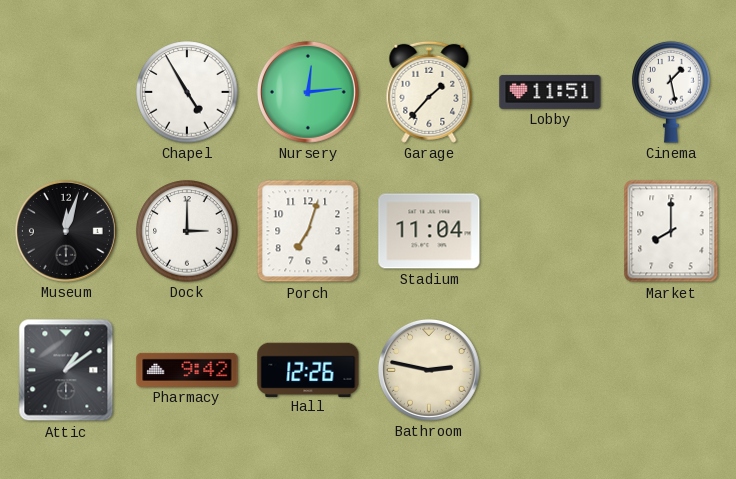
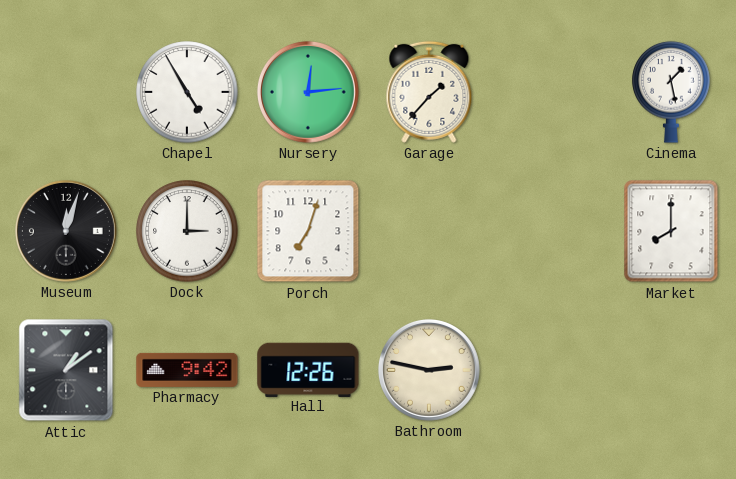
Lobby: 11:51 -> none
Stadium: 11:04 -> none
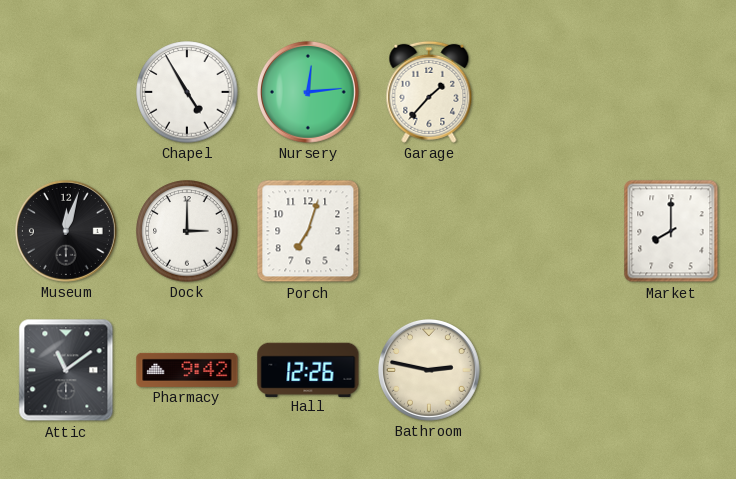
Cinema: 1:28 -> none
Attic: 1:09 -> 11:09
